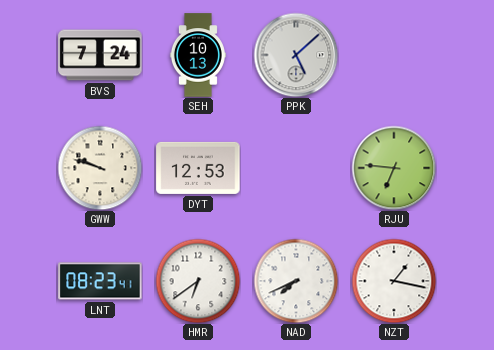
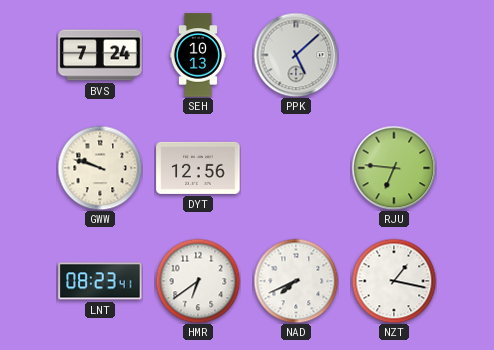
DYT: 12:53 -> 12:56
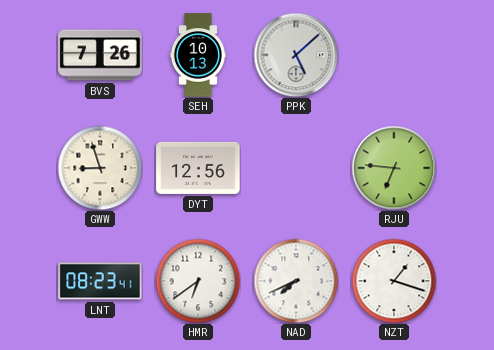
BVS: 7:24 -> 7:26
GWW: 9:48 -> 8:57
NZT: 1:17 -> 1:18
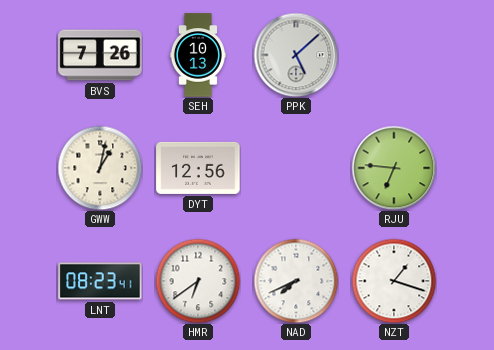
GWW: 8:57 -> 1:02
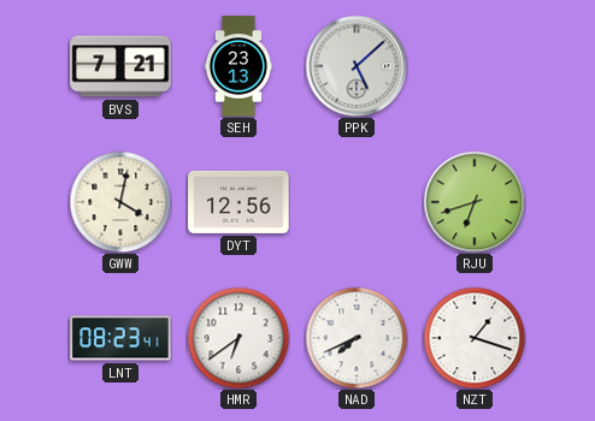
BVS: 7:26 -> 7:21
SEH: 10:13 -> 23:13
GWW: 1:02 -> 4:02
RJU: 6:46 -> 6:42
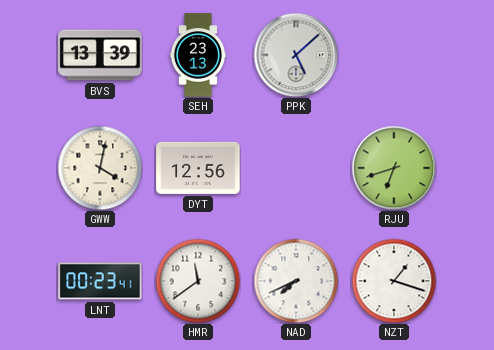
BVS: 7:21 -> 13:39
LNT: 08:23 -> 00:23
HMR: 6:39 -> 11:39
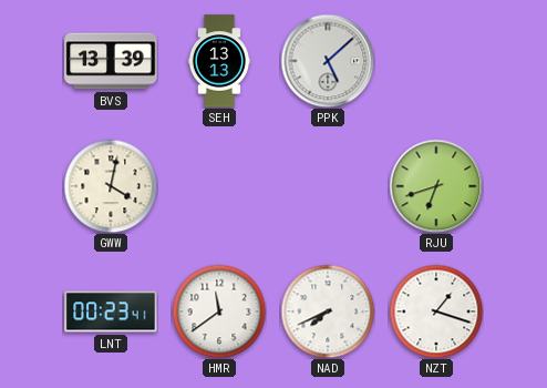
SEH: 23:13 -> 13:13
DYT: 12:56 -> none
